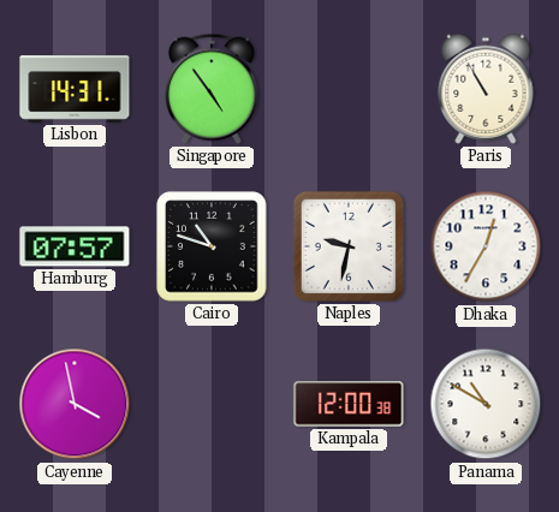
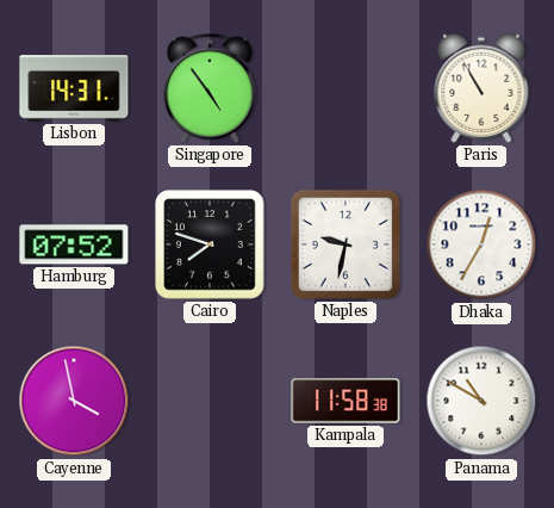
Hamburg: 07:57 -> 07:52
Cairo: 10:48 -> 7:48
Kampala: 12:00 -> 11:58
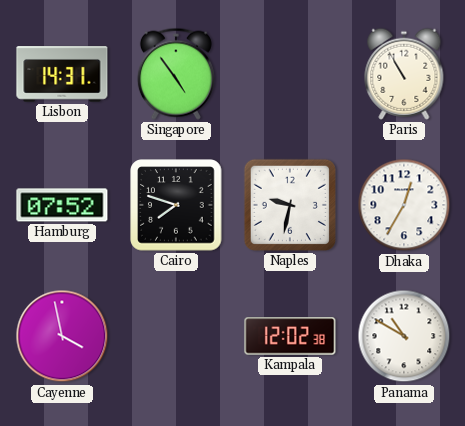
Kampala: 11:58 -> 12:02
